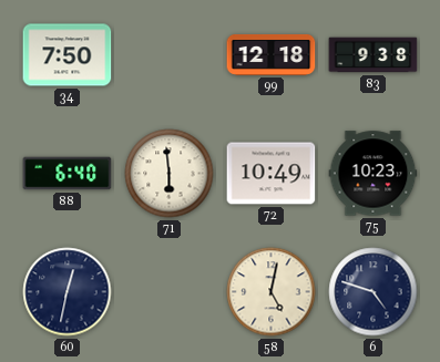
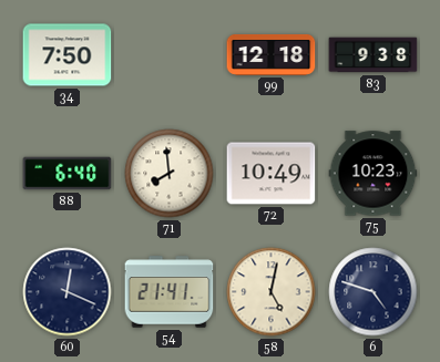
71: 5:59 -> 7:59
60: 12:32 -> 12:19
54: none -> 21:41
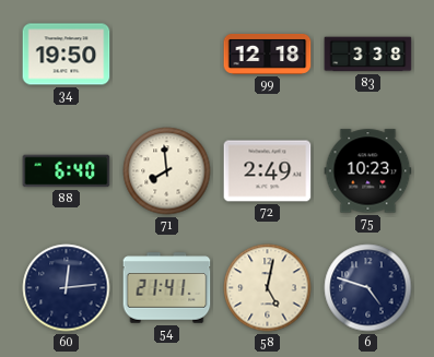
34: 7:50 -> 19:50
83: 9:38 -> 3:38
72: 10:49 -> 2:49
60: 12:19 -> 12:14
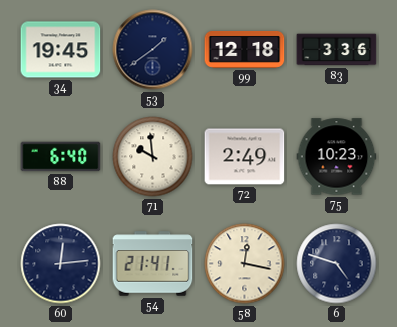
34: 19:50 -> 19:45
53: none -> 1:39
83: 3:38 -> 3:36
71: 7:59 -> 9:59
58: 5:02 -> 12:17
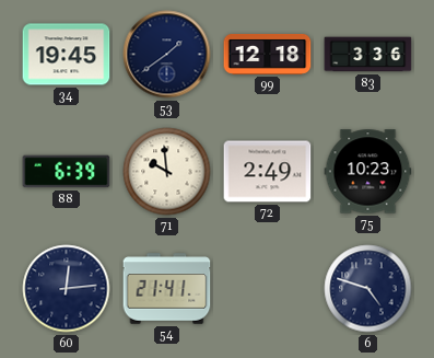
88: 6:40 -> 6:39
58: 12:17 -> none
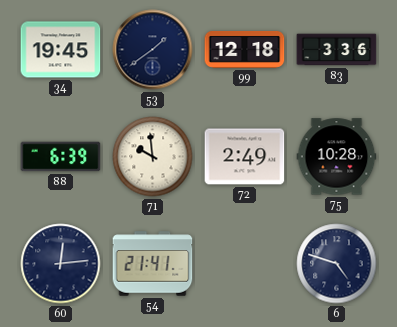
75: 10:23 -> 10:28
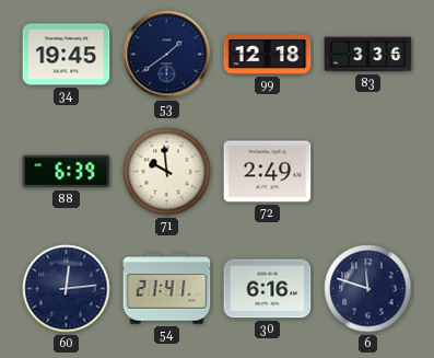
75: 10:28 -> none
30: none -> 6:16
6: 4:48 -> 11:48
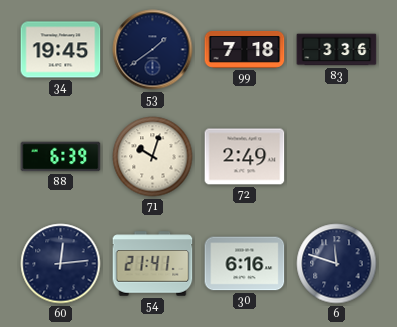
99: 12:18 -> 7:18
71: 9:59 -> 10:03
